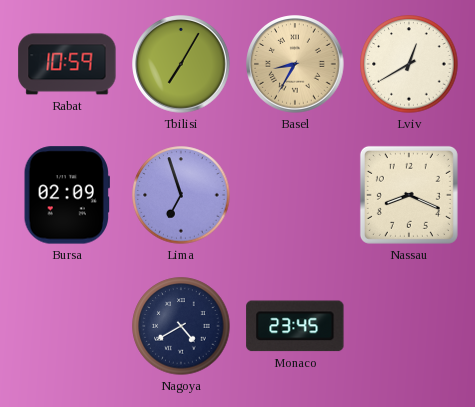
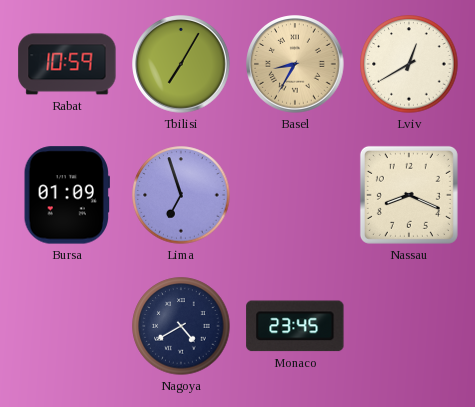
Bursa: 02:09 -> 01:09
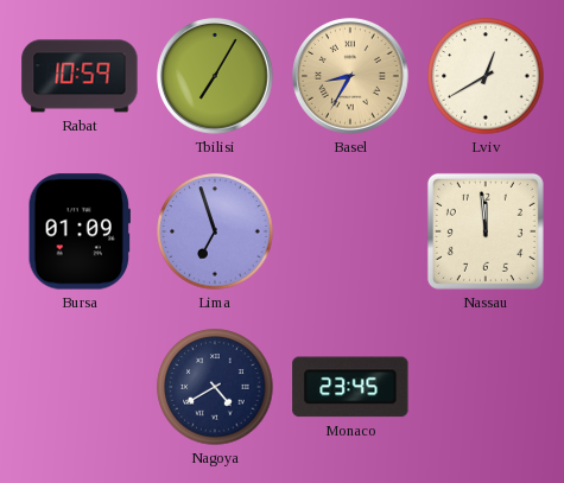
Nassau: 8:19 -> 11:59
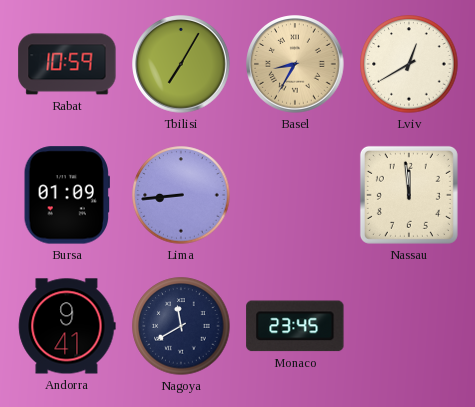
Lima: 6:57 -> 8:44
Andorra: none -> 9:41
Nagoya: 4:40 -> 11:40
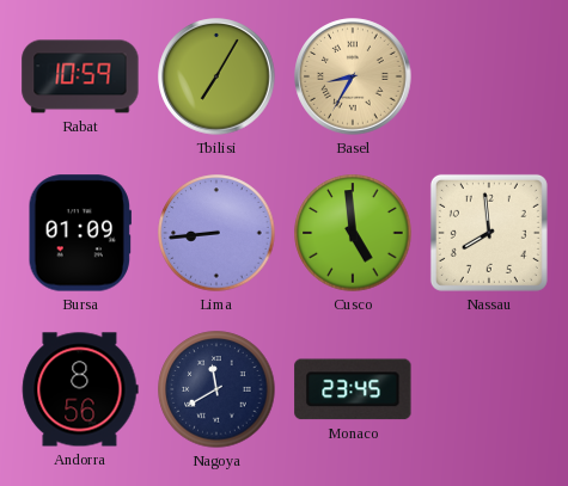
Lviv: 12:40 -> none
Cusco: none -> 4:59
Nassau: 11:59 -> 7:59
Andorra: 9:41 -> 8:56
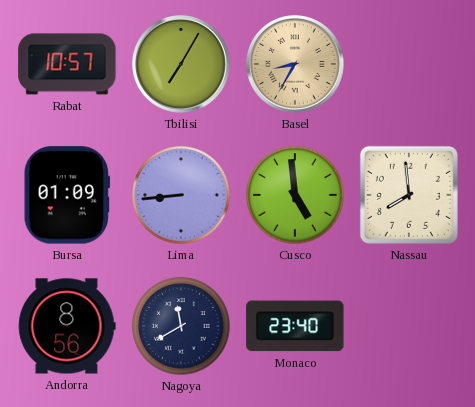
Rabat: 10:59 -> 10:57
Monaco: 23:45 -> 23:40
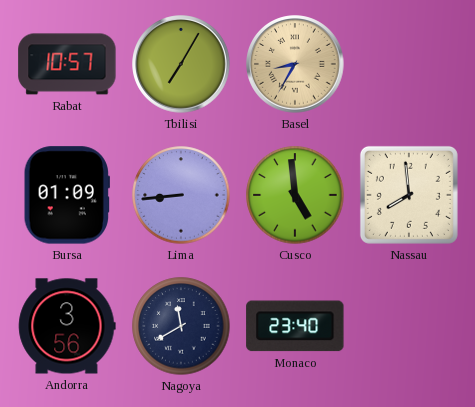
Andorra: 8:56 -> 3:56
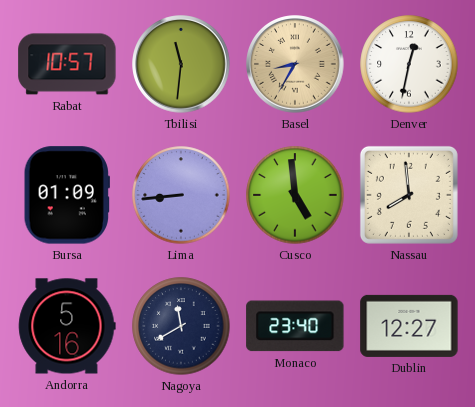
Tbilisi: 7:05 -> 11:31
Denver: none -> 12:32
Andorra: 3:56 -> 5:16
Dublin: none -> 12:27
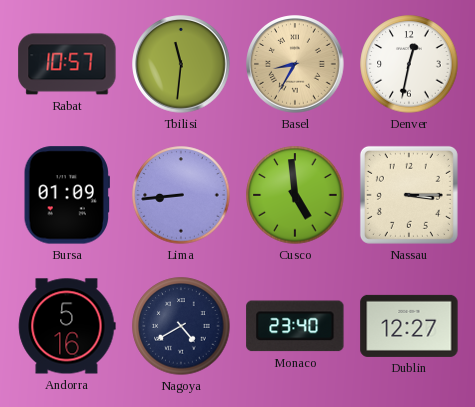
Nassau: 7:59 -> 3:15
Nagoya: 11:40 -> 4:40
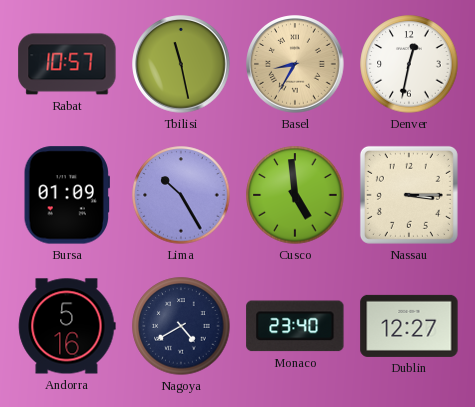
Tbilisi: 11:31 -> 11:28
Lima: 8:44 -> 10:25
